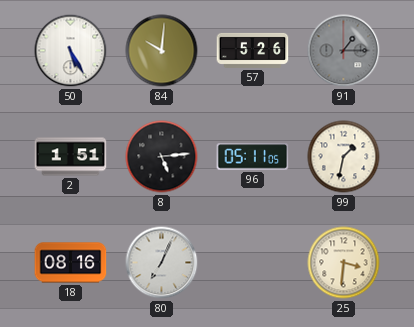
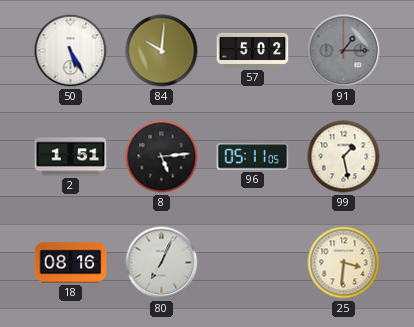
57: 5:26 -> 5:02
99: 1:32 -> 1:28
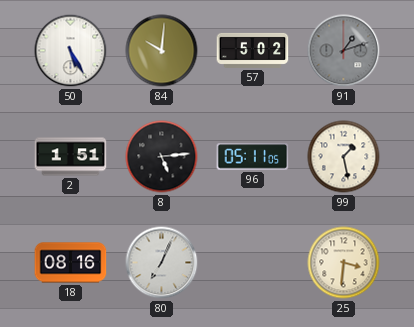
91: 1:15 -> 1:12
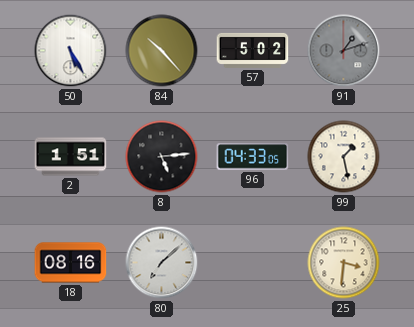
84: 10:01 -> 10:23
96: 05:11 -> 04:33
80: 7:04 -> 7:08
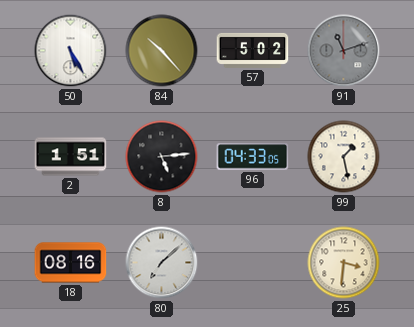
91: 1:12 -> 11:12
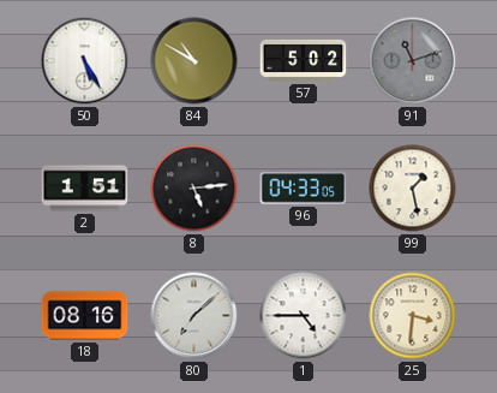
84: 10:23 -> 10:50
1: none -> 4:45
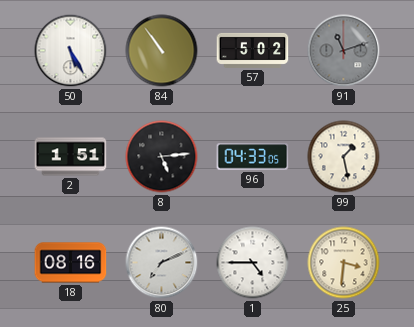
84: 10:50 -> 10:54
80: 7:08 -> 7:11
